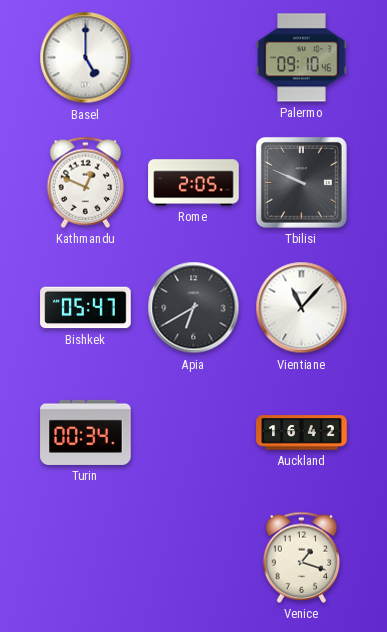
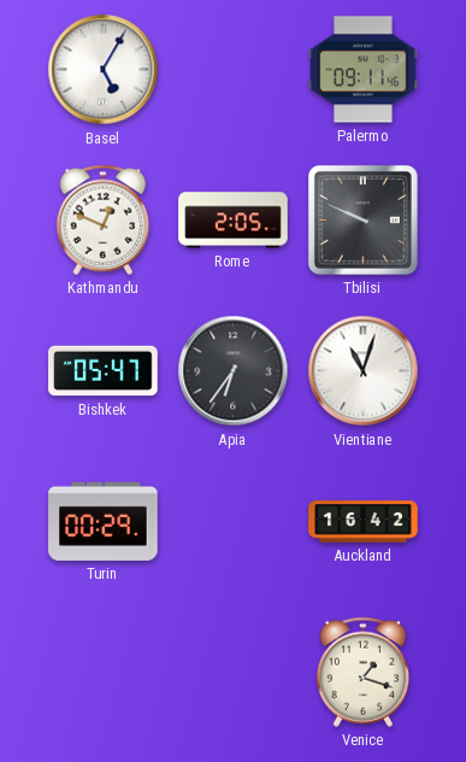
Basel: 5:00 -> 5:05
Palermo: 09:10 -> 09:11
Apia: 6:40 -> 6:36
Vientiane: 11:07 -> 11:03
Turin: 00:34 -> 00:29
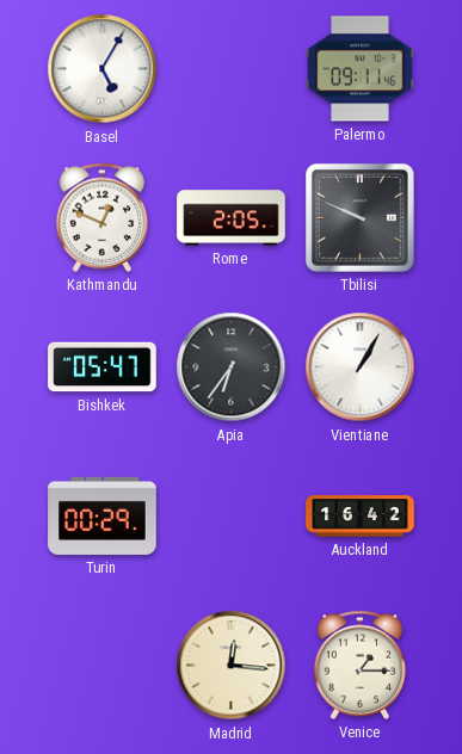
Vientiane: 11:03 -> 1:05
Madrid: none -> 12:16
Venice: 1:18 -> 1:15
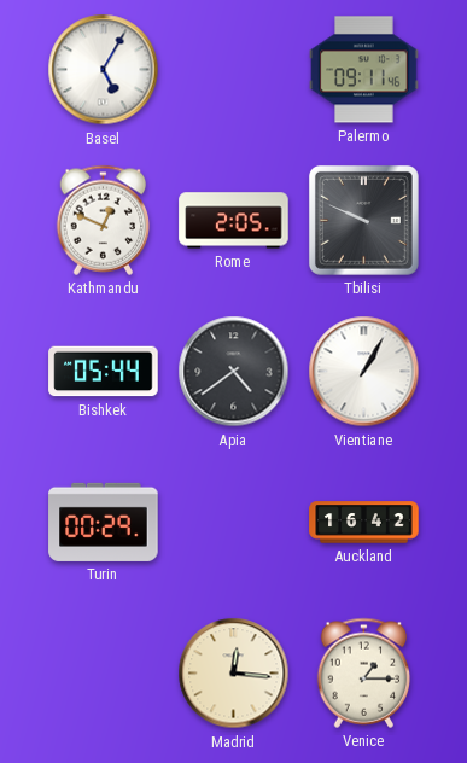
Bishkek: 05:47 -> 05:44
Apia: 6:36 -> 4:39
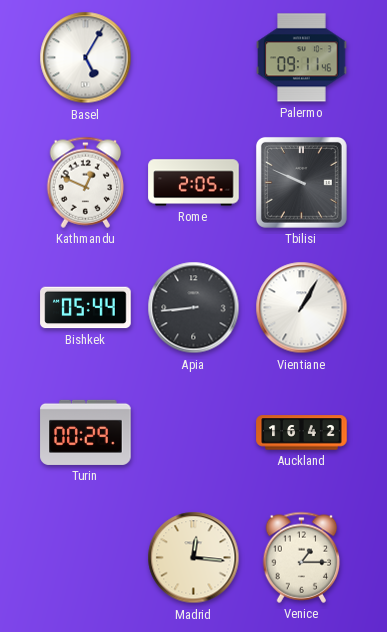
Apia: 4:39 -> 8:44
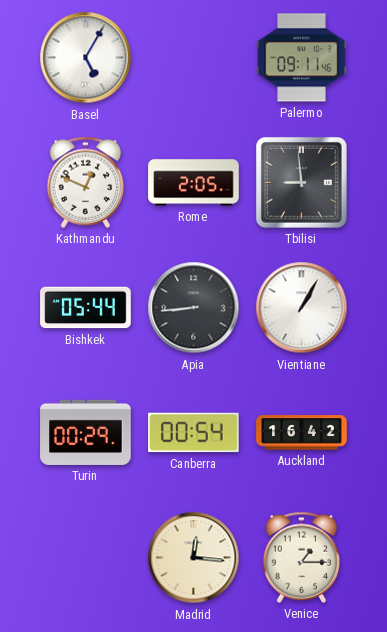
Tbilisi: 9:49 -> 8:59
Canberra: none -> 00:54
